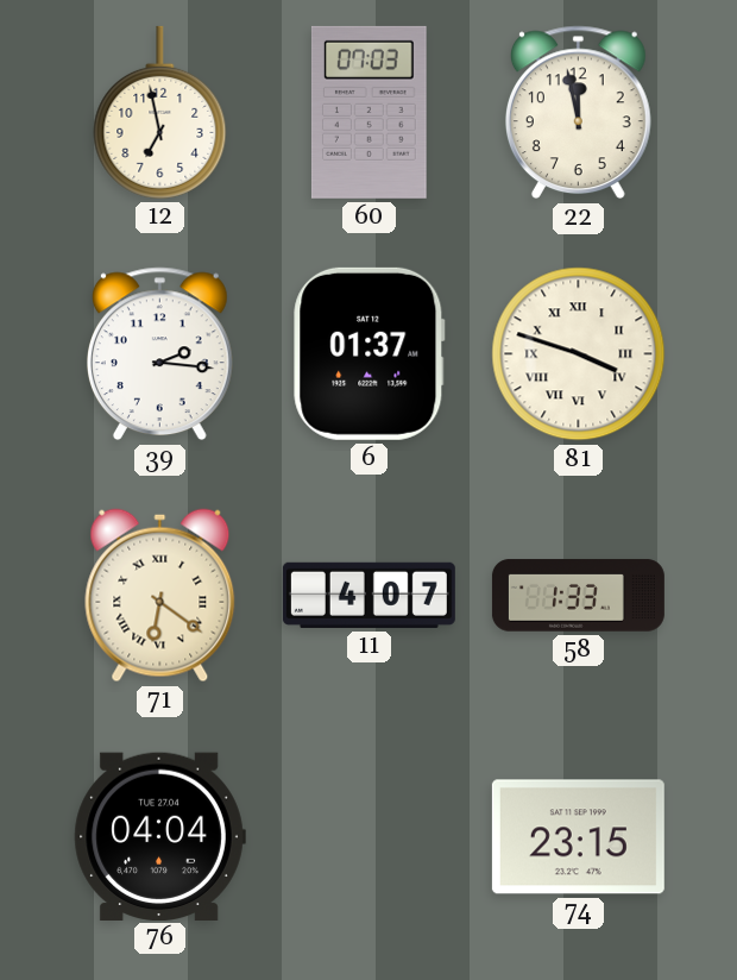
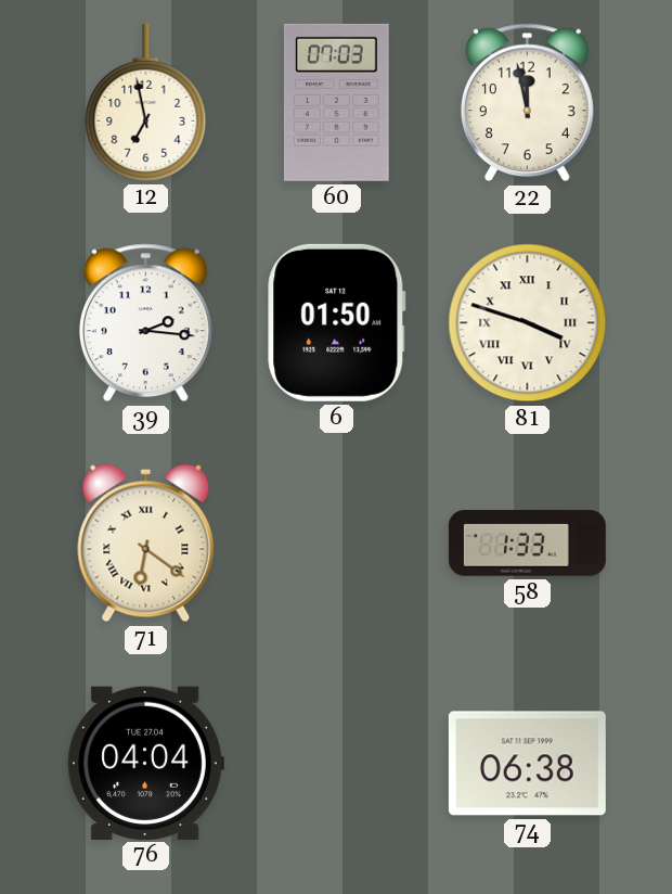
6: 01:37 -> 01:50
11: 4:07 -> none
74: 23:15 -> 06:38
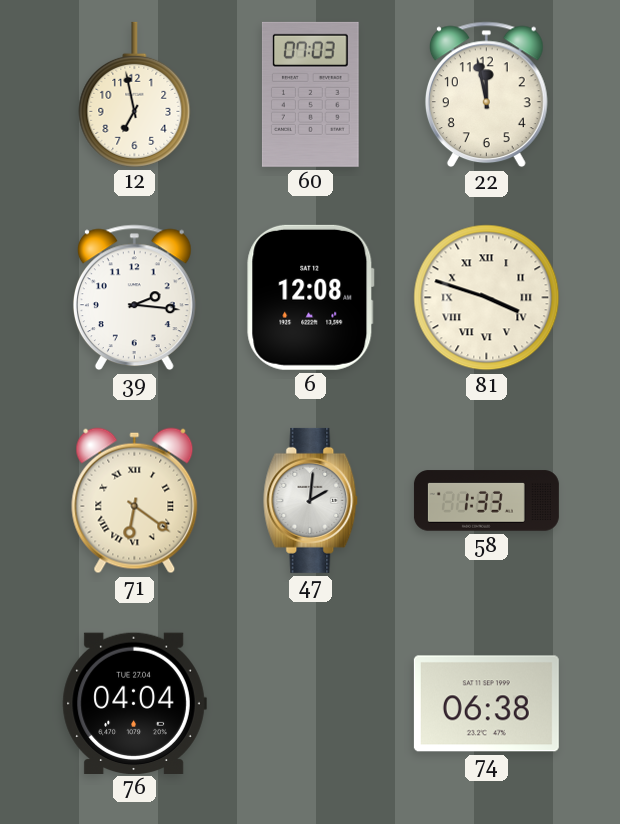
6: 01:50 -> 12:08
47: none -> 2:01
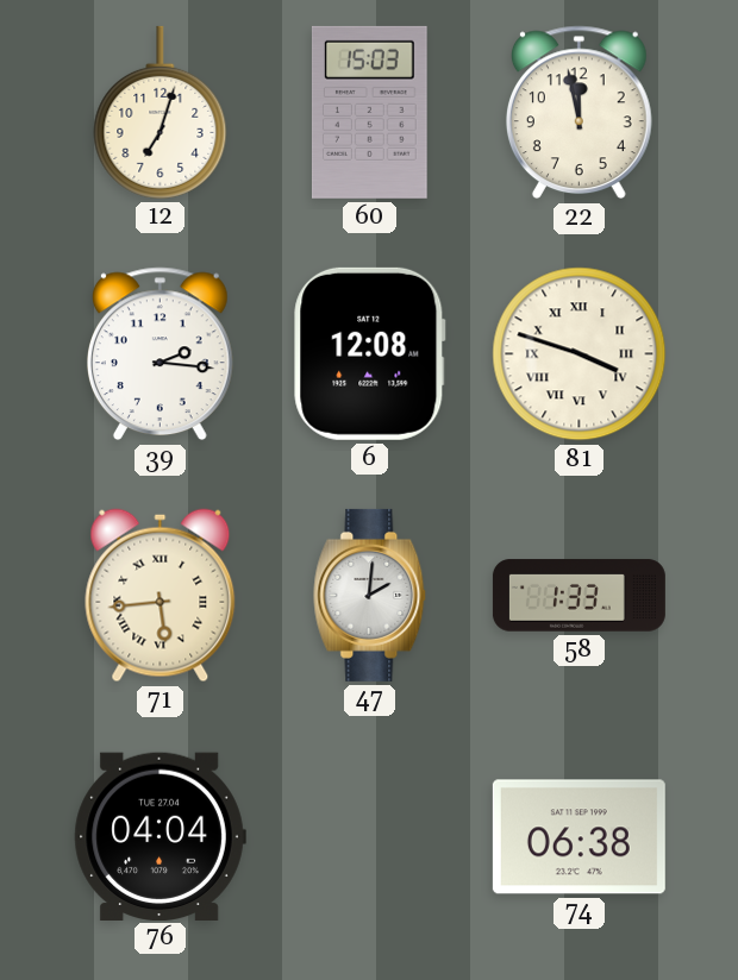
12: 6:58 -> 7:03
60: 07:03 -> 15:03
71: 6:21 -> 5:44
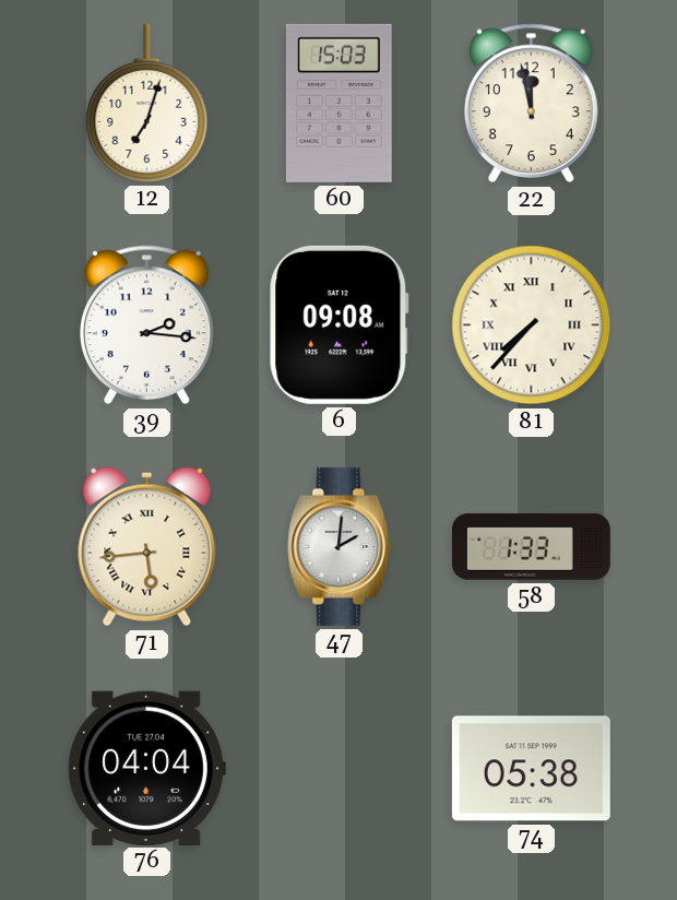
6: 12:08 -> 09:08
81: 3:48 -> 7:37
74: 06:38 -> 05:38
